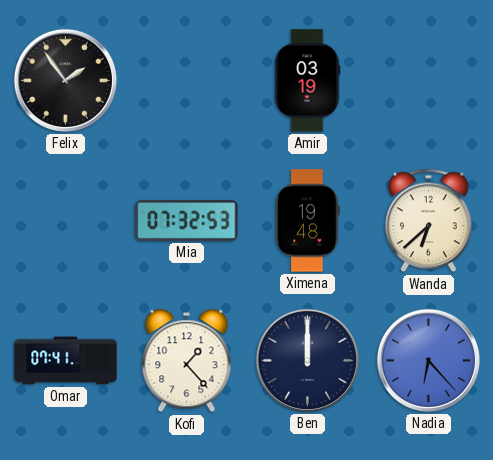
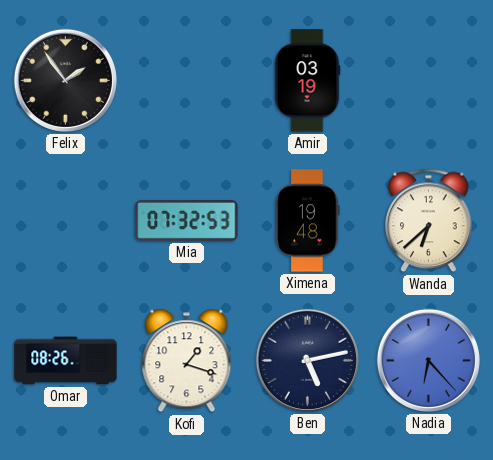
Omar: 07:41 -> 08:26
Kofi: 1:23 -> 1:18
Ben: 12:00 -> 5:13
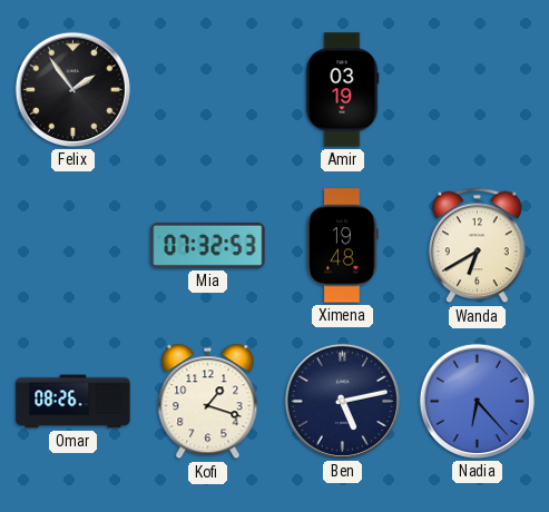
Wanda: 6:38 -> 6:40
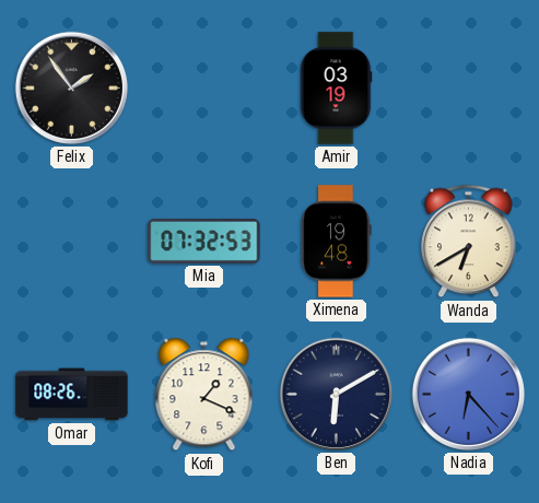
Kofi: 1:18 -> 1:19
Ben: 5:13 -> 6:10
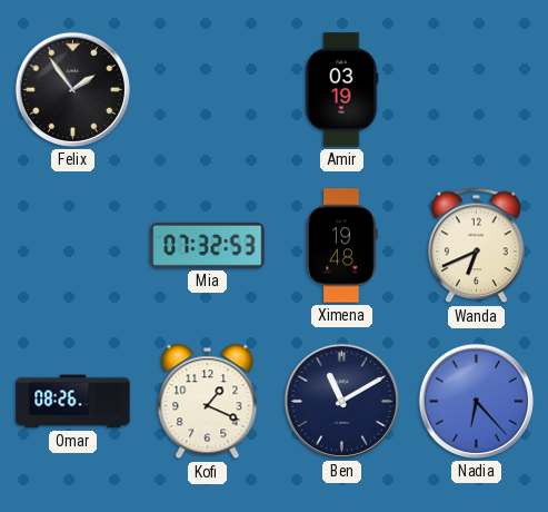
Wanda: 6:40 -> 6:41
Ben: 6:10 -> 11:10
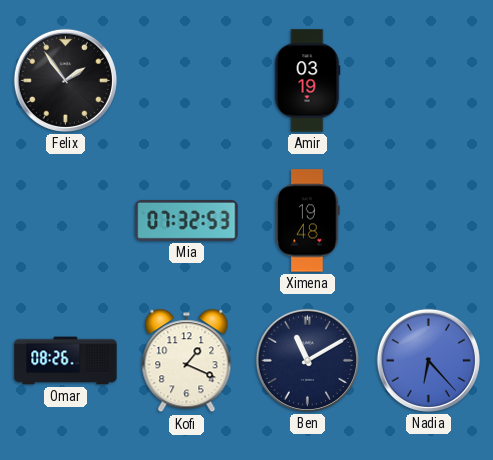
Wanda: 6:41 -> none
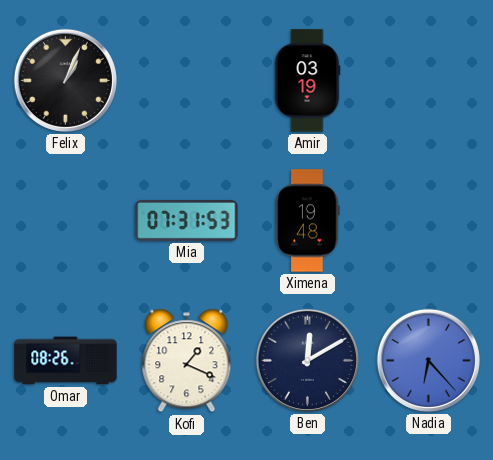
Felix: 1:54 -> 1:04
Mia: 07:32 -> 07:31
Ben: 11:10 -> 12:10
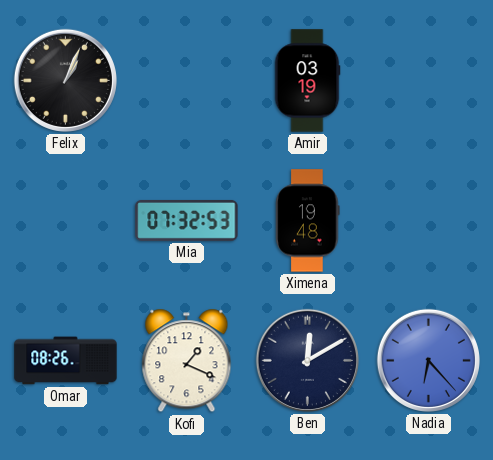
Mia: 07:31 -> 07:32
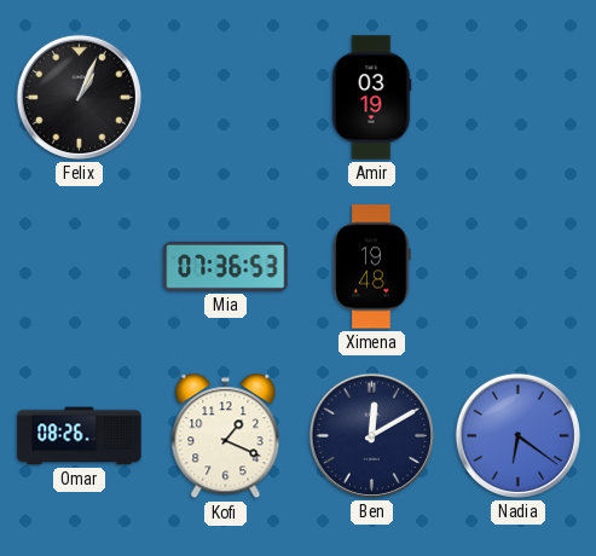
Mia: 07:32 -> 07:36
Nadia: 6:23 -> 6:21
